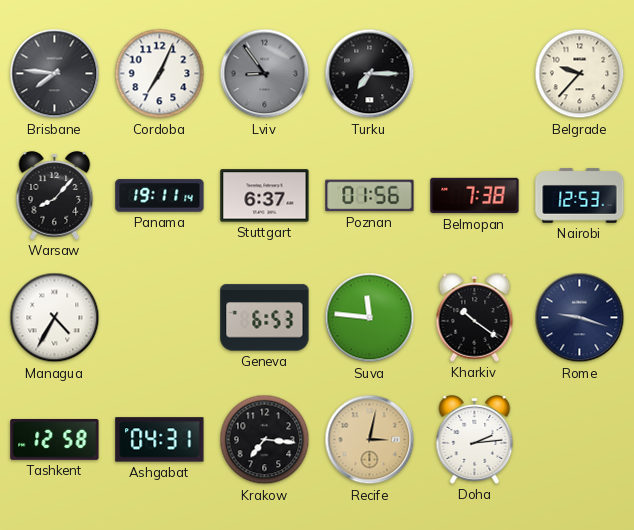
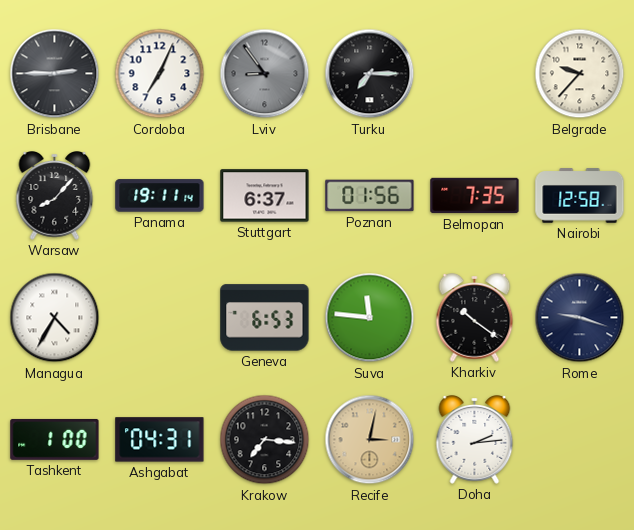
Brisbane: 7:46 -> 2:45
Belmopan: 7:38 -> 7:35
Nairobi: 12:53 -> 12:58
Tashkent: 12:58 -> 1:00
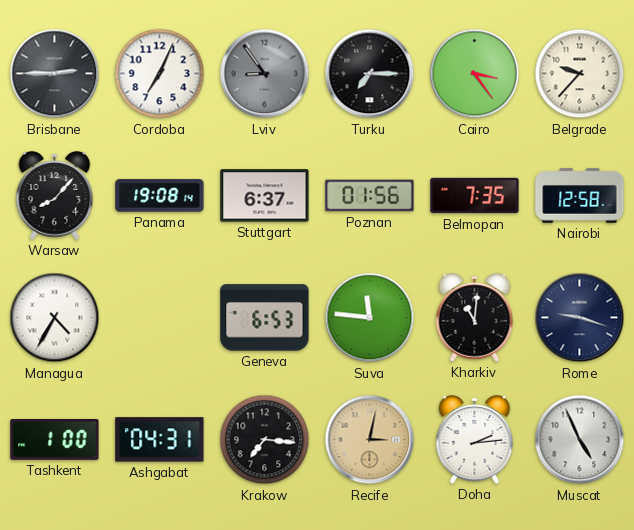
Cairo: none -> 3:24
Panama: 19:11 -> 19:08
Kharkiv: 10:21 -> 11:01
Muscat: none -> 4:56
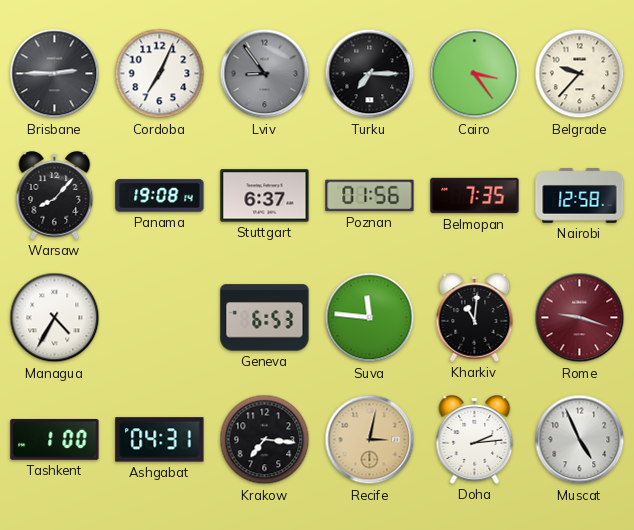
Rome dial: navy -> burgundy
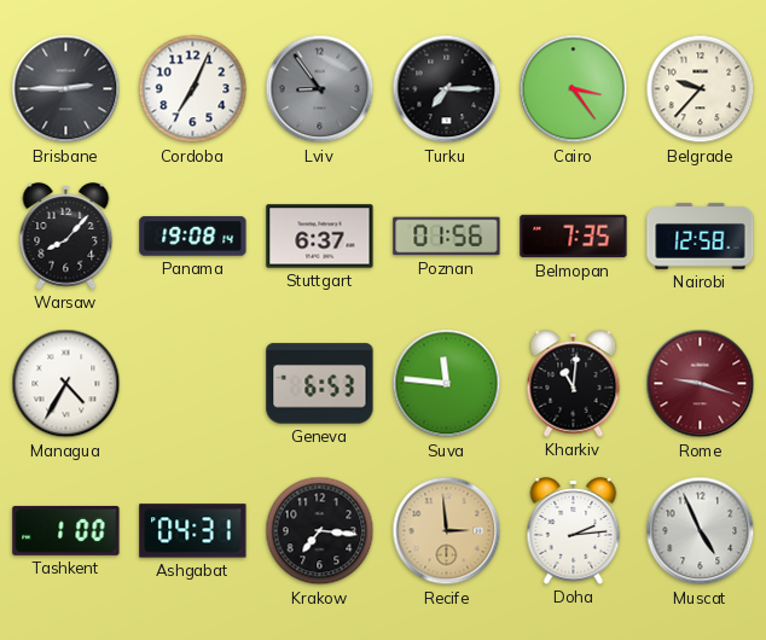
Recife: 3:02 -> 2:59
